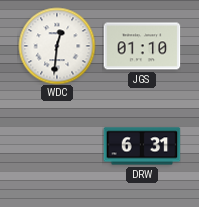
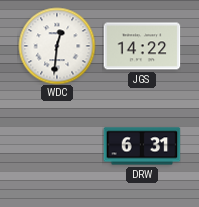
JGS: 01:10 -> 14:22
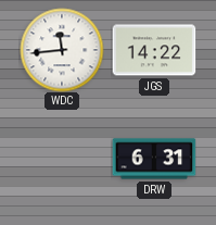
WDC: 12:31 -> 11:44
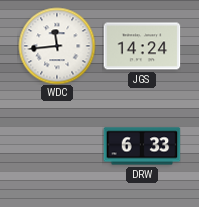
JGS: 14:22 -> 14:24
DRW: 6:31 -> 6:33
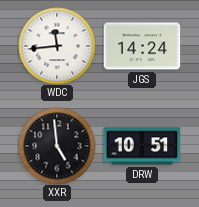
XXR: none -> 4:59
DRW: 6:33 -> 10:51
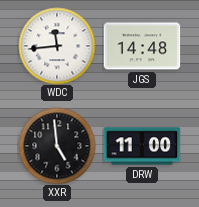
JGS: 14:24 -> 14:48
DRW: 10:51 -> 11:00
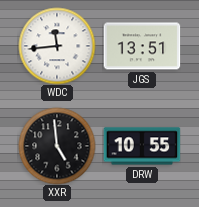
JGS: 14:48 -> 13:51
DRW: 11:00 -> 10:55
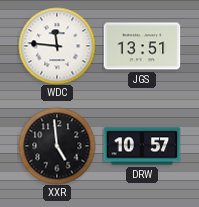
WDC: 11:44 -> 11:46
DRW: 10:55 -> 10:57
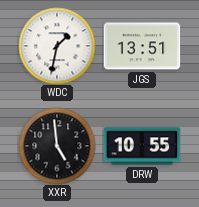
WDC: 11:46 -> 1:32
DRW: 10:57 -> 10:55
